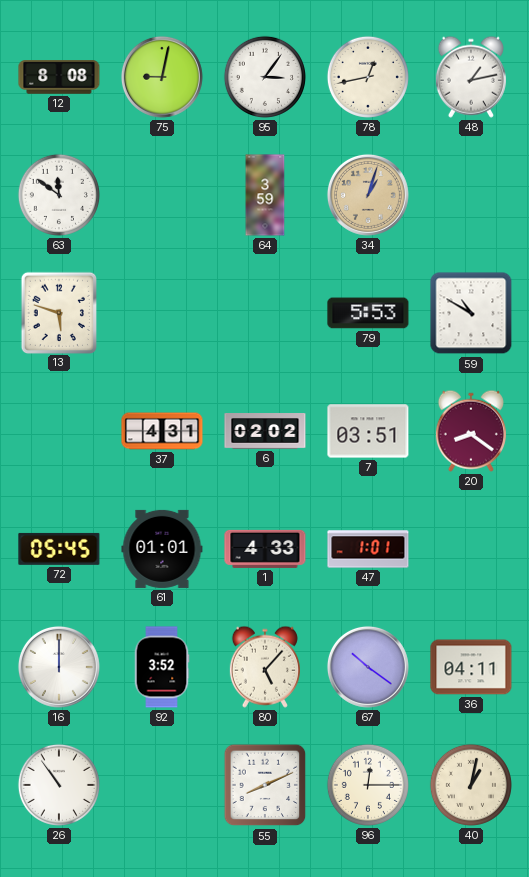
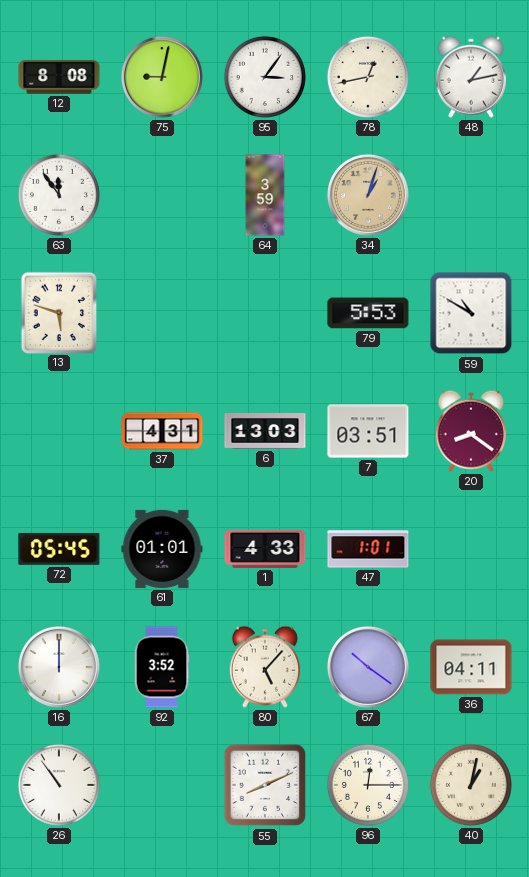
63: 11:51 -> 11:54
6: 02:02 -> 13:03
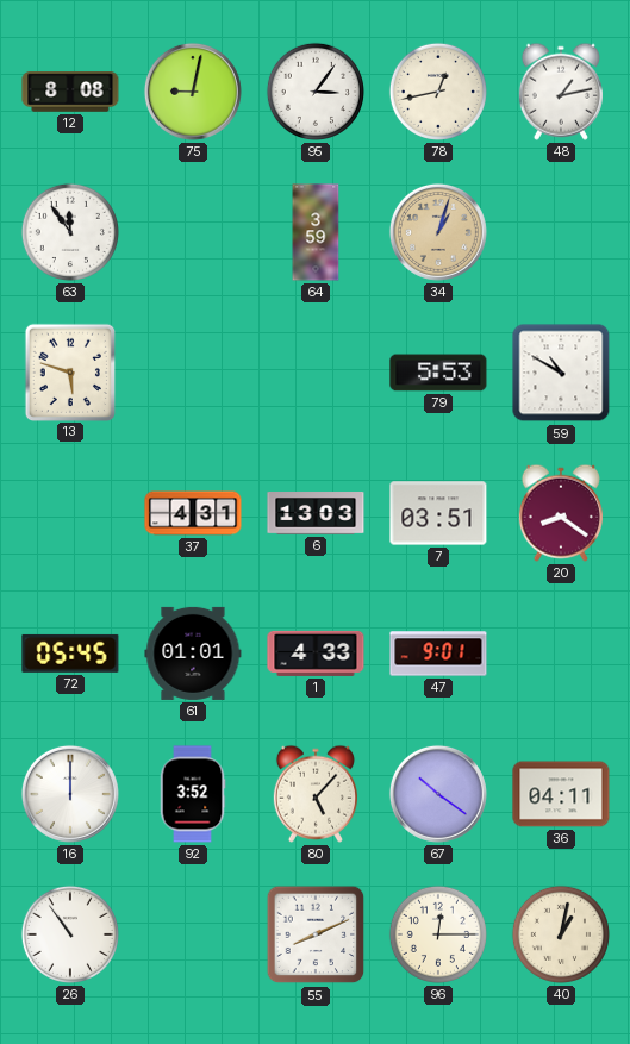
47: 1:01 -> 9:01
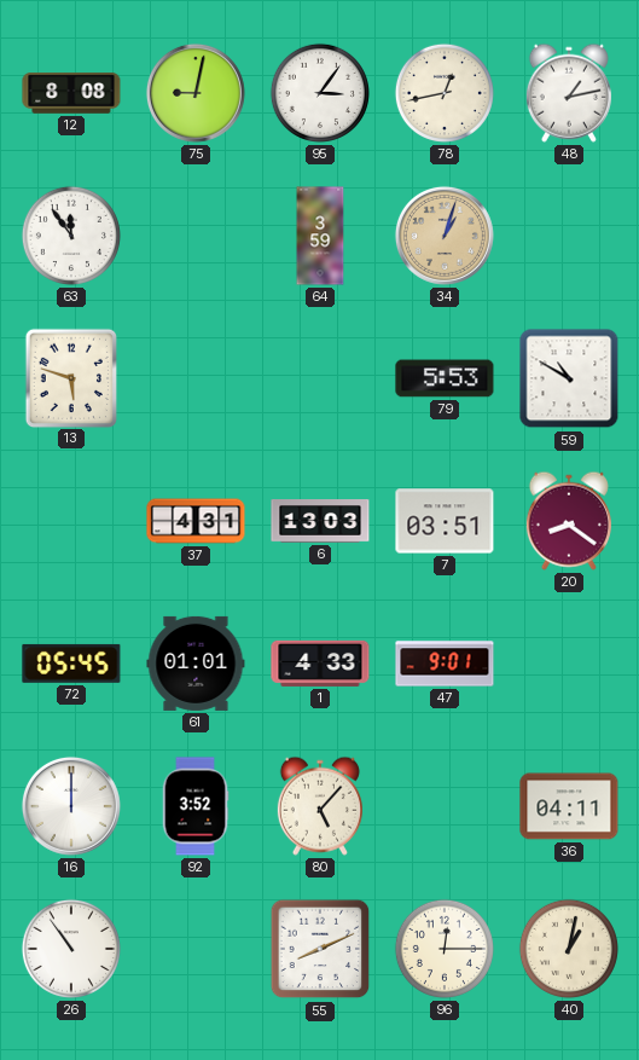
67: 10:21 -> none
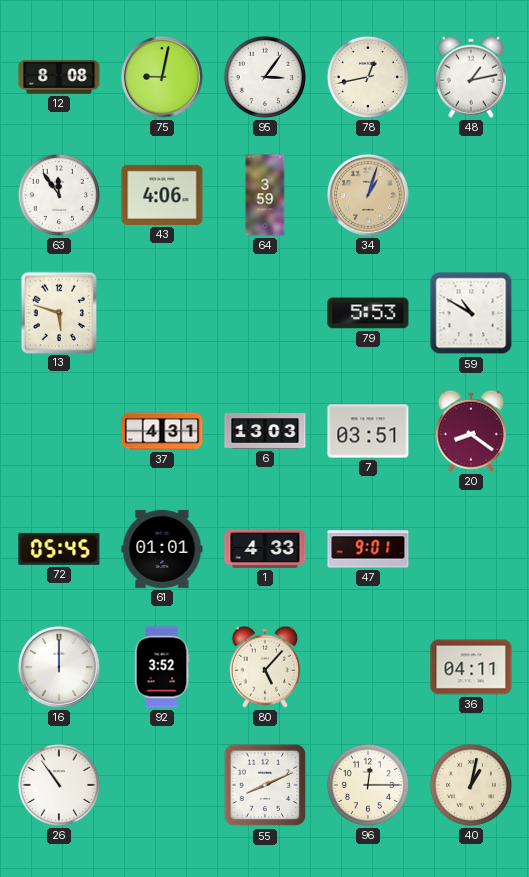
43: none -> 4:06
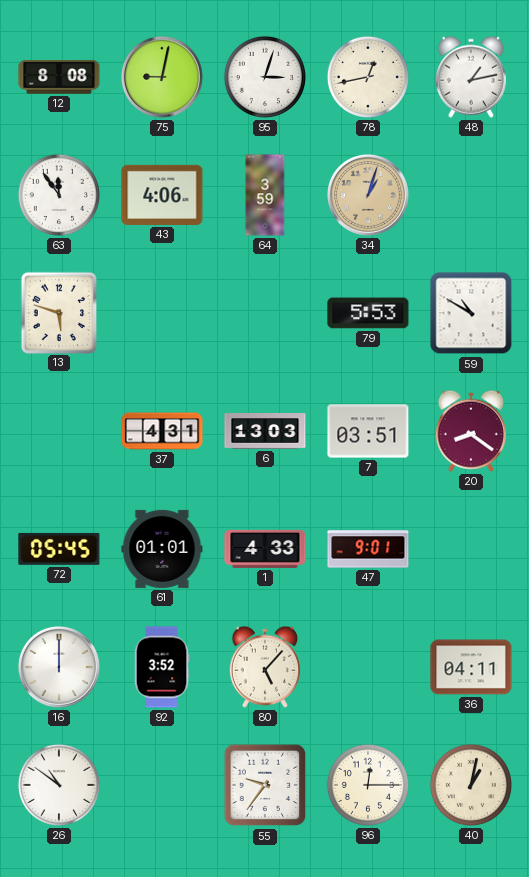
95: 3:06 -> 3:03
26: 10:54 -> 10:51
55: 8:11 -> 9:36
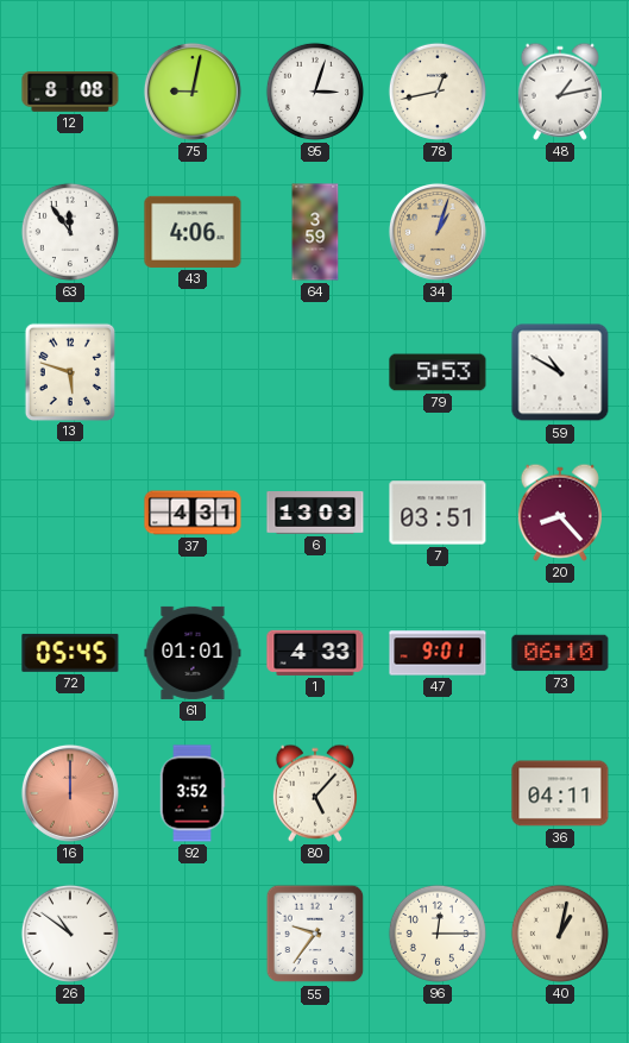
20: 8:21 -> 8:23
73: none -> 06:10
16 dial: white -> salmon
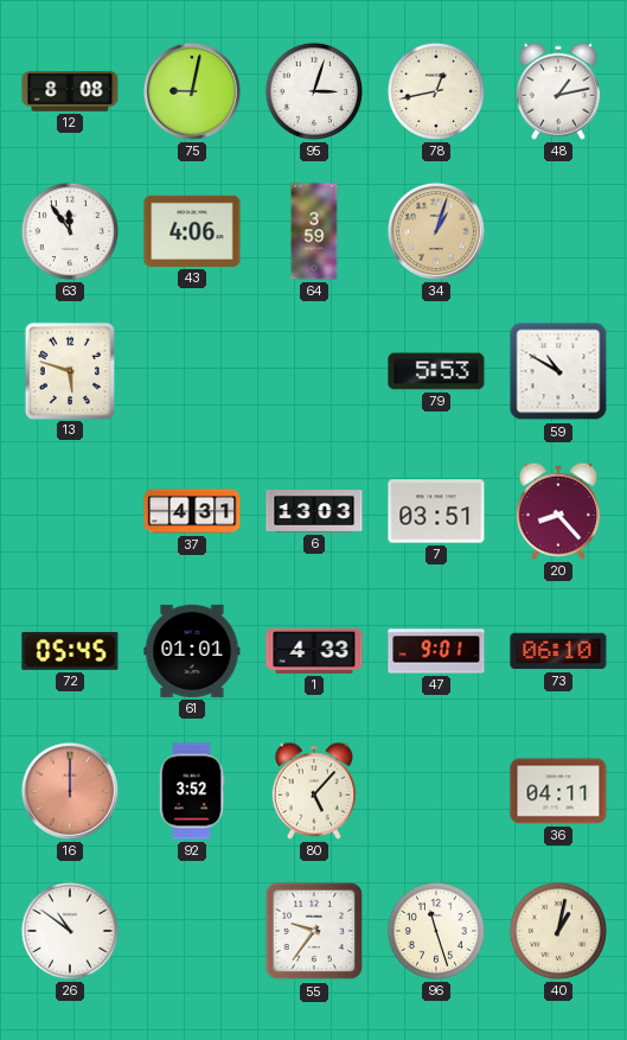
96: 12:15 -> 11:27
